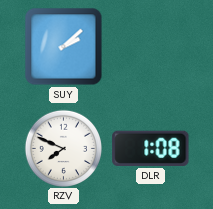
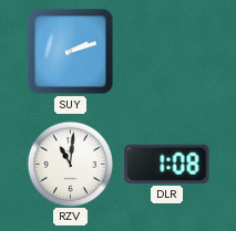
SUY: 2:08 -> 2:12
RZV: 7:49 -> 11:01
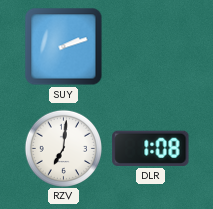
RZV: 11:01 -> 7:01
